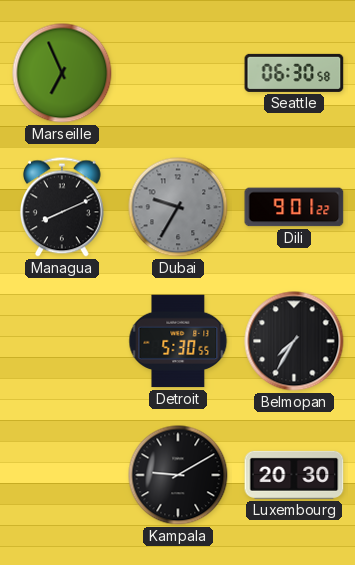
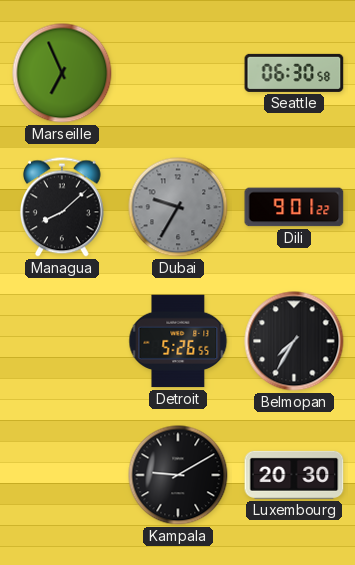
Managua: 8:11 -> 8:08
Detroit: 5:30 -> 5:26
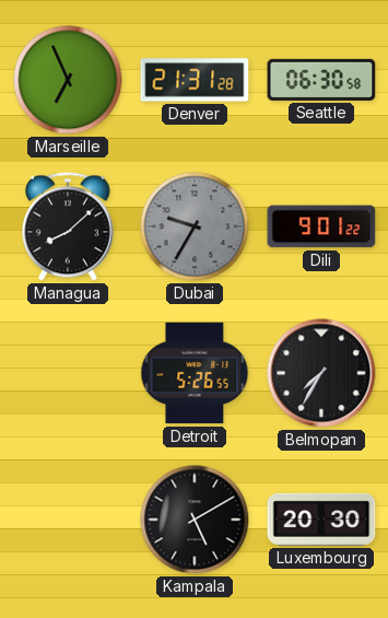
Denver: none -> 21:31
Kampala: 9:10 -> 5:10
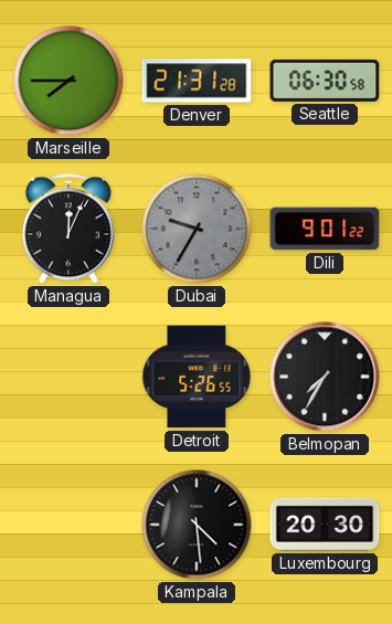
Marseille: 6:56 -> 7:45
Managua: 8:08 -> 12:04
Kampala: 5:10 -> 4:29
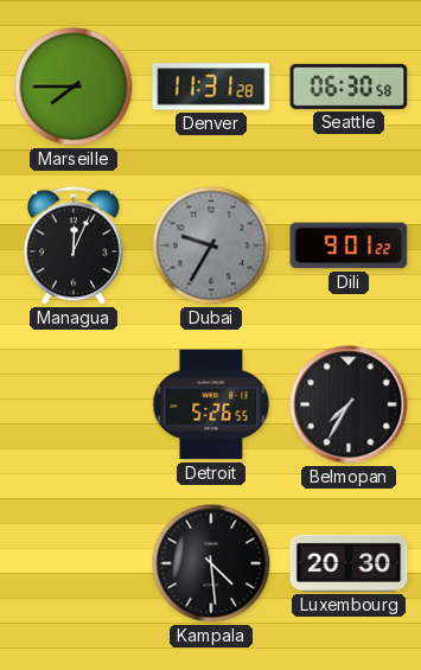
Denver: 21:31 -> 11:31
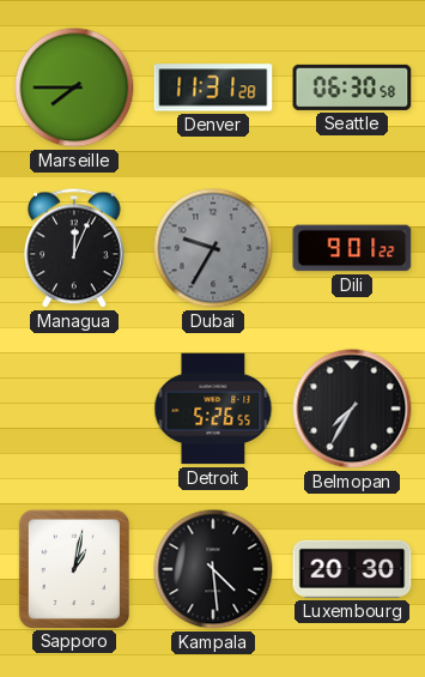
Sapporo: none -> 1:02
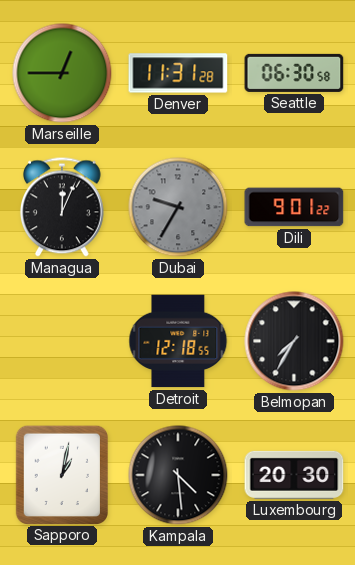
Marseille: 7:45 -> 12:45
Detroit: 5:26 -> 12:18
